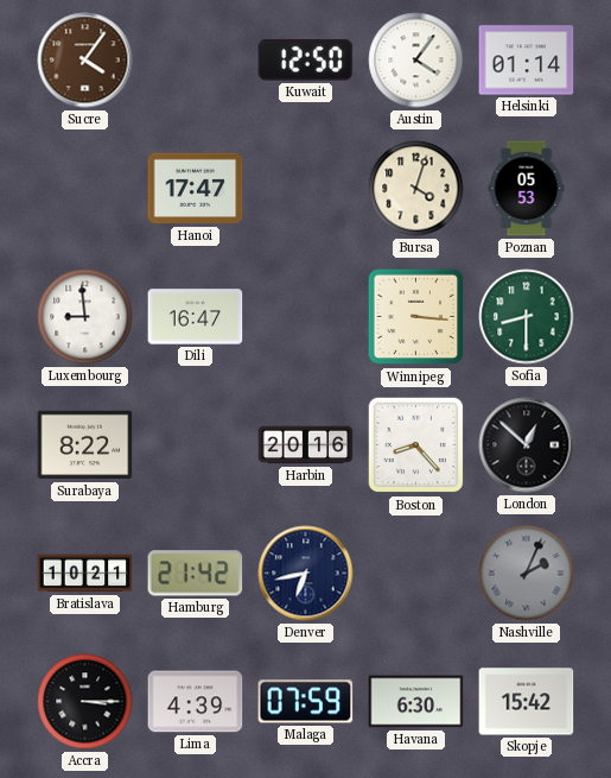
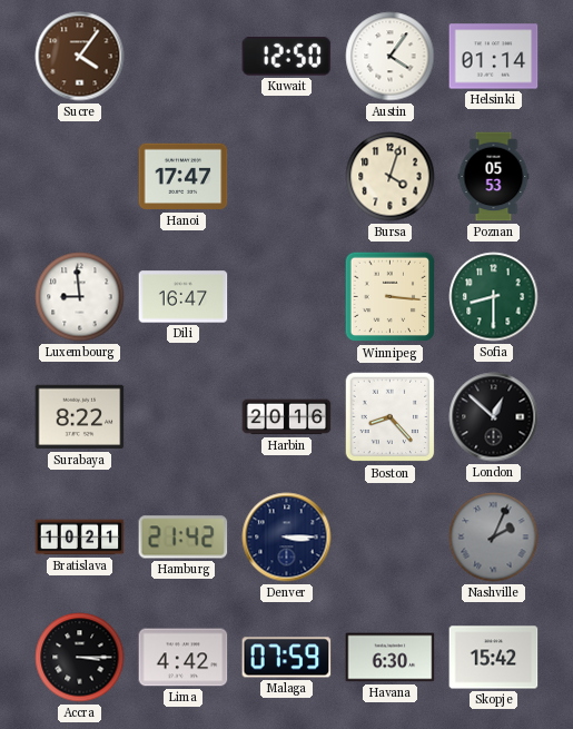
Denver: 6:43 -> 3:15
Lima: 4:39 -> 4:42
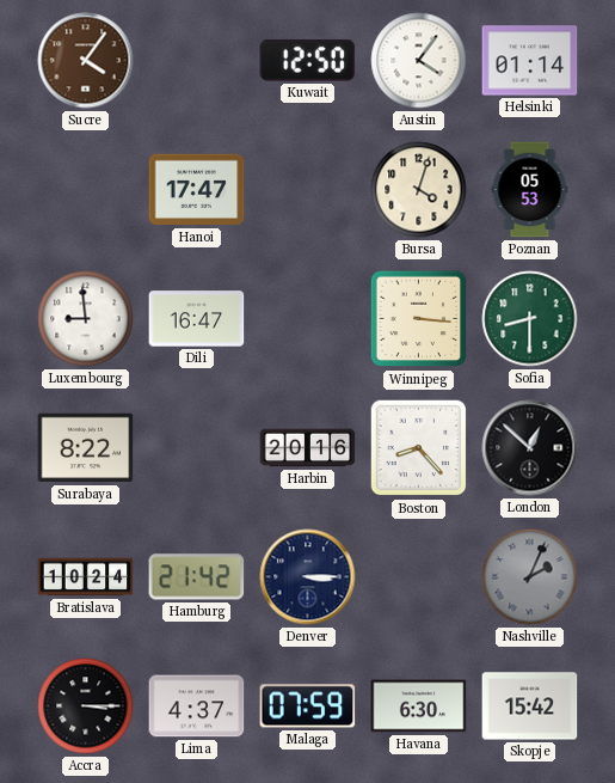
Bratislava: 10:21 -> 10:24
Lima: 4:42 -> 4:37
